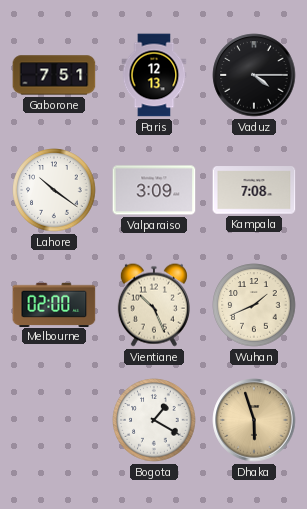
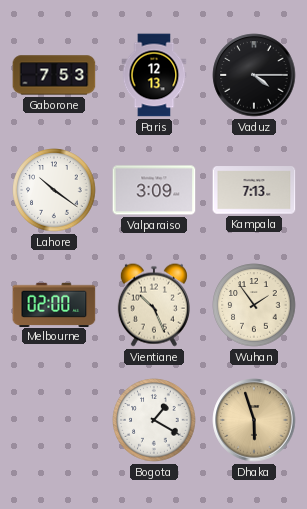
Gaborone: 7:51 -> 7:53
Kampala: 7:08 -> 7:13
Wuhan: 1:41 -> 1:54
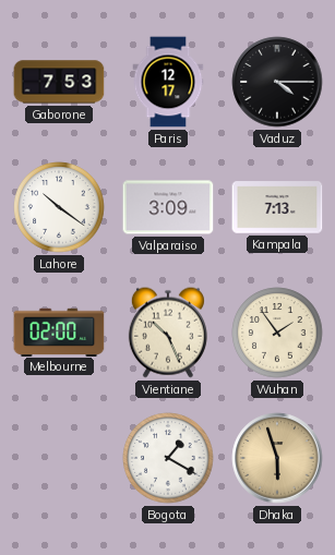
Paris: 12:13 -> 12:17
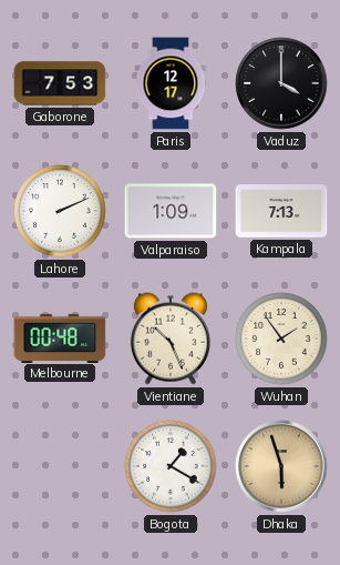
Vaduz: 4:15 -> 4:00
Lahore: 10:21 -> 2:11
Valparaiso: 3:09 -> 1:09
Melbourne: 02:00 -> 00:48
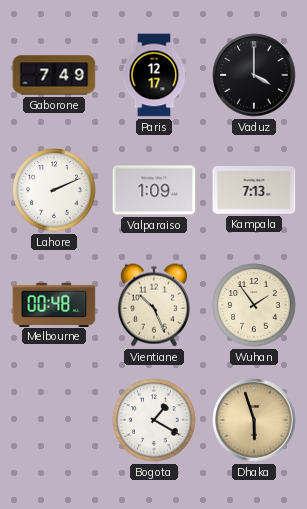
Gaborone: 7:53 -> 7:49
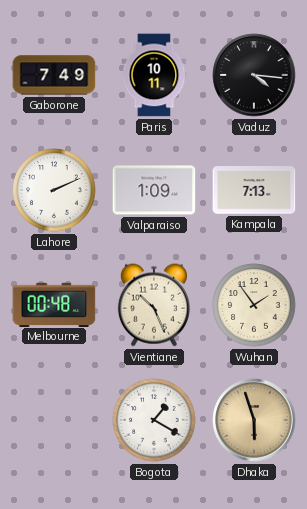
Paris: 12:17 -> 10:11
Vaduz: 4:00 -> 4:16
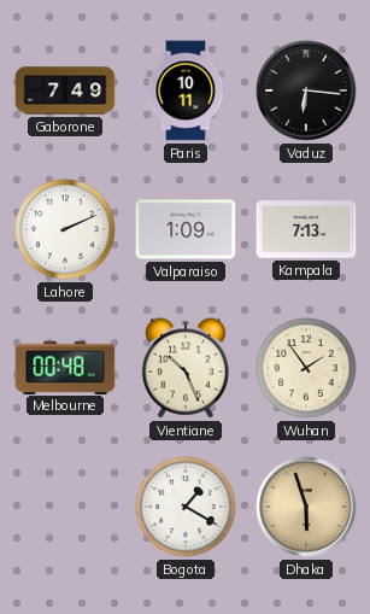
Vaduz: 4:16 -> 6:16
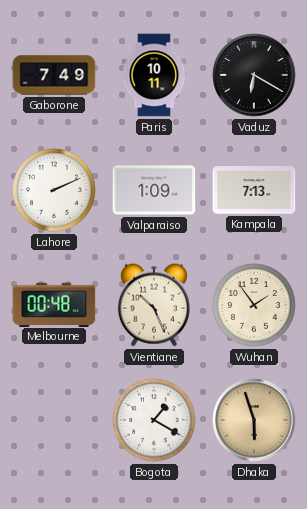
Vaduz: 6:16 -> 6:20
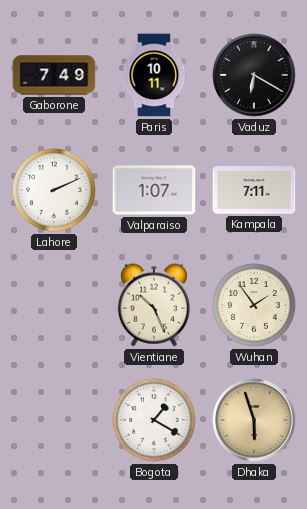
Valparaiso: 1:09 -> 1:07
Kampala: 7:13 -> 7:11
Melbourne: 00:48 -> none
